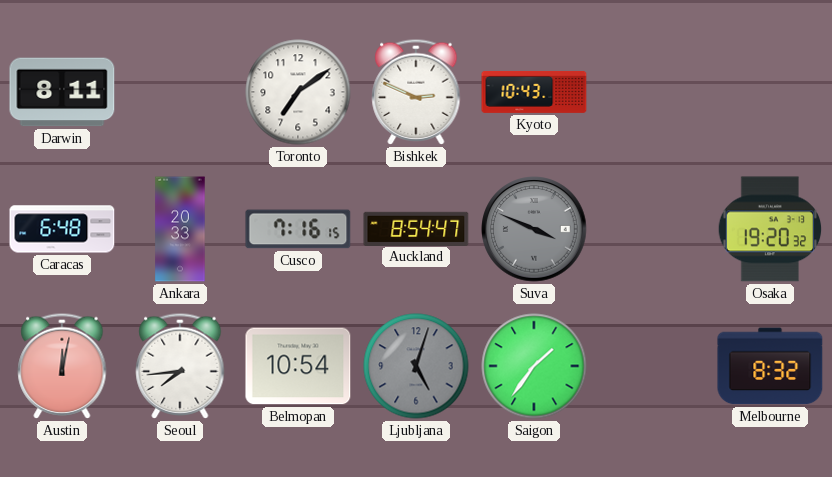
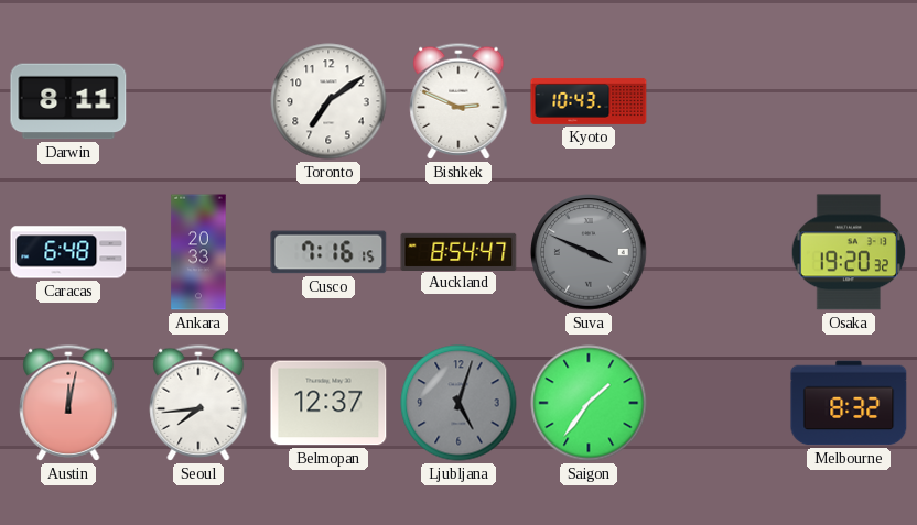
Belmopan: 10:54 -> 12:37
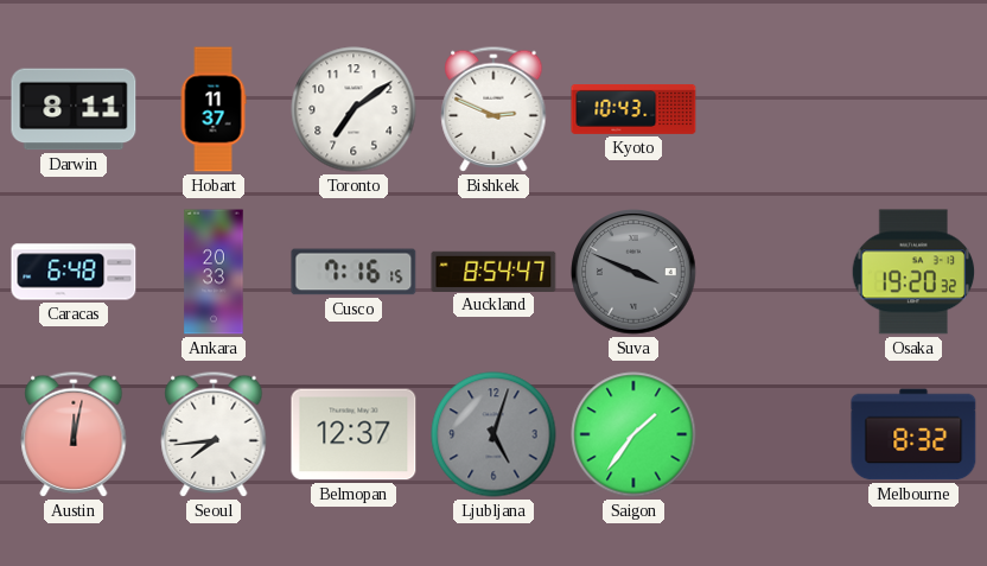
Hobart: none -> 11:37
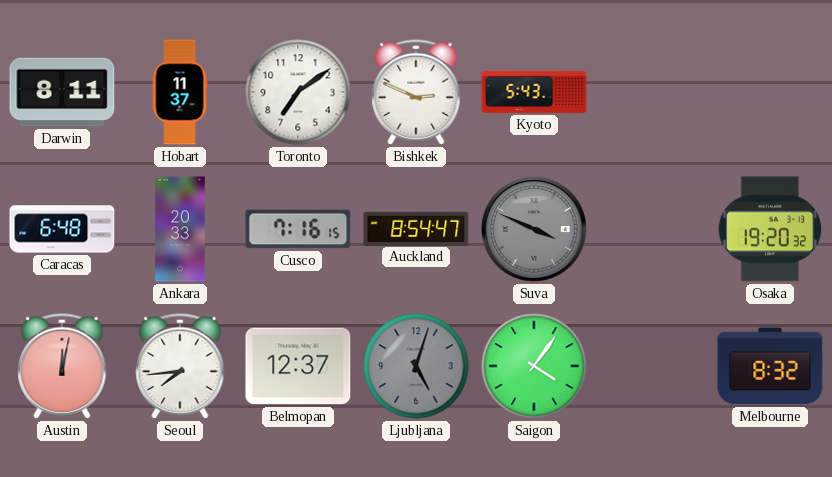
Kyoto: 10:43 -> 5:43
Saigon: 1:36 -> 4:06
